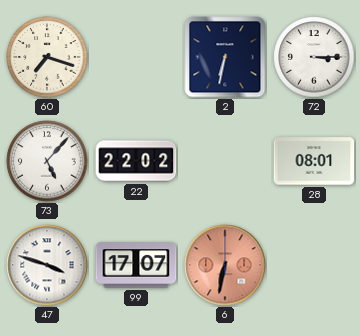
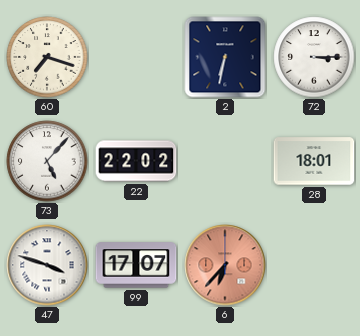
28: 08:01 -> 18:01
6: 6:32 -> 6:37
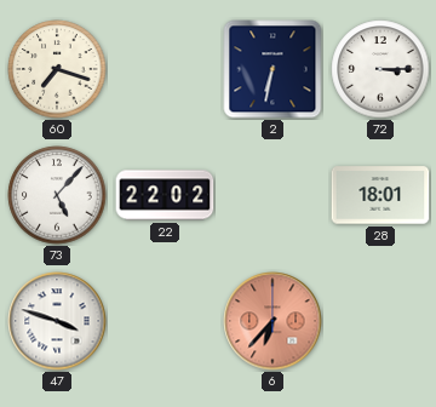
99: 17:07 -> none
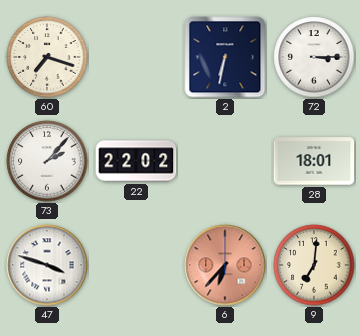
73: 5:07 -> 2:07
9: none -> 7:01
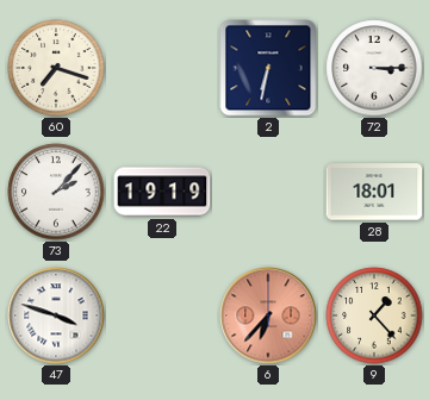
22: 22:02 -> 19:19
9: 7:01 -> 1:23
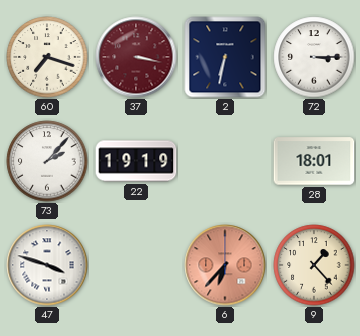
37: none -> 3:17
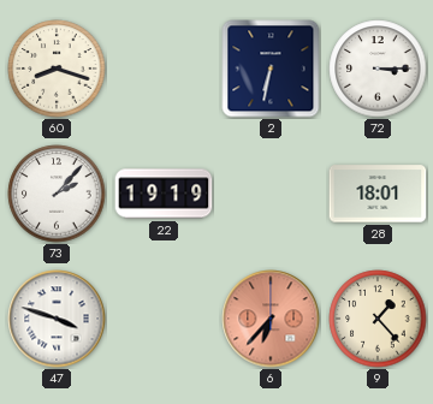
60: 7:18 -> 8:18
37: 3:17 -> none
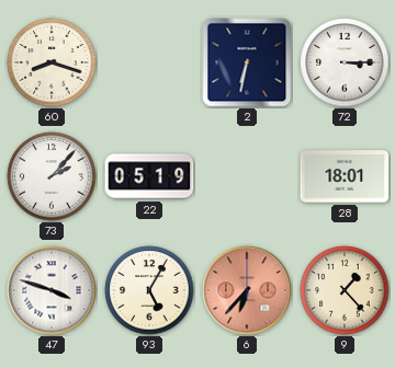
22: 19:19 -> 05:19
93: none -> 5:05
